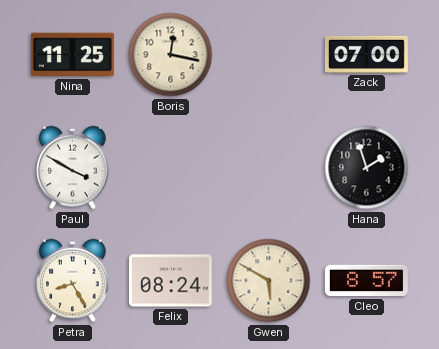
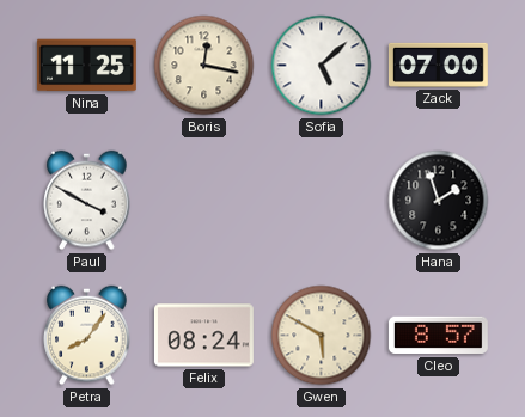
Sofia: none -> 5:08
Petra: 8:25 -> 8:06
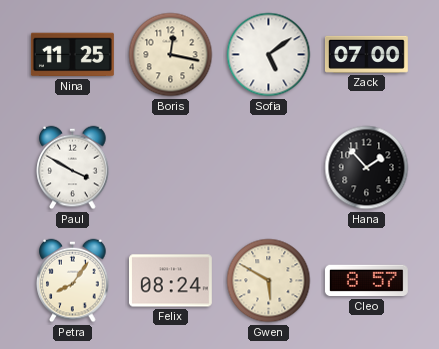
Sofia: 5:08 -> 5:09
Hana: 1:57 -> 1:53
